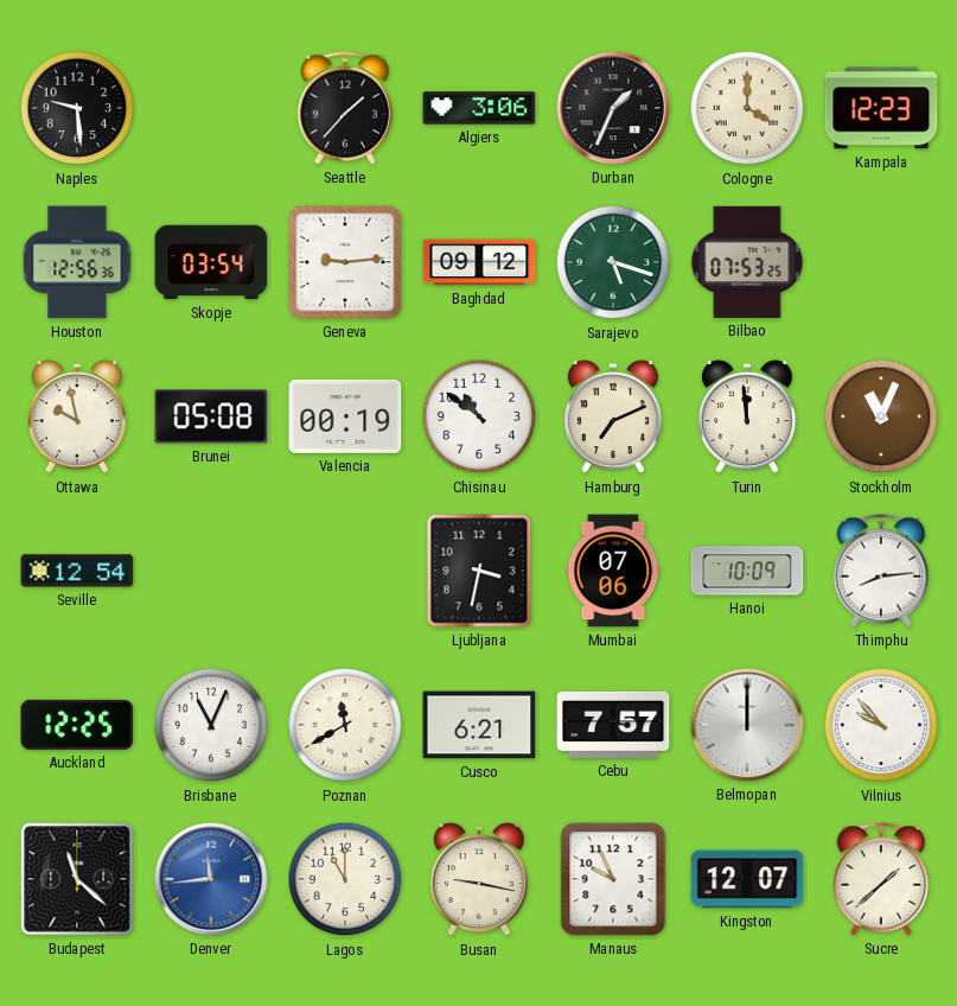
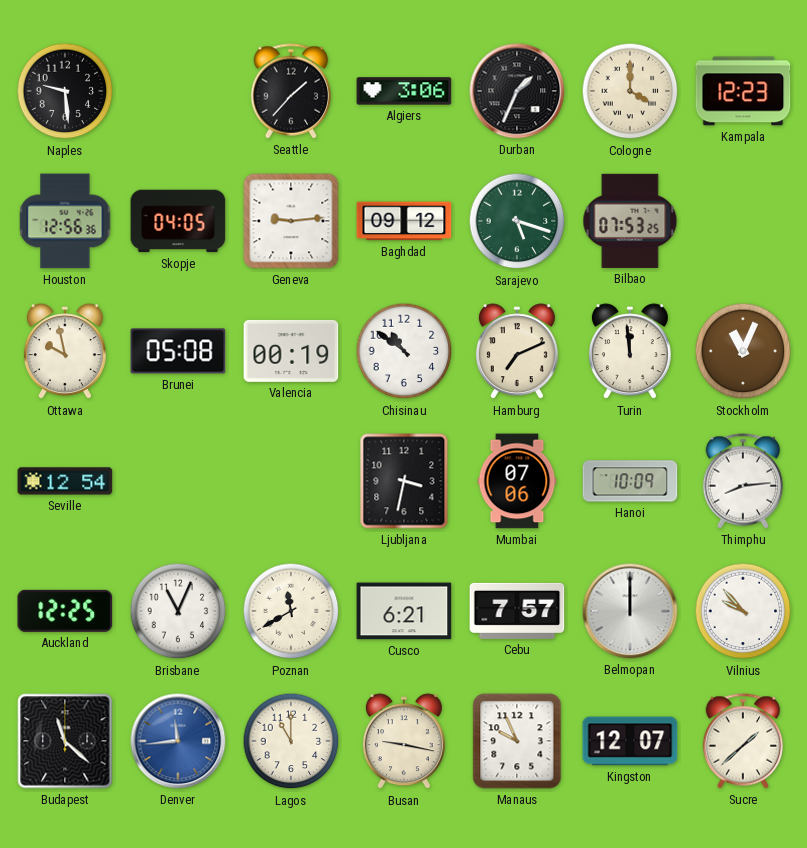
Skopje: 03:54 -> 04:05
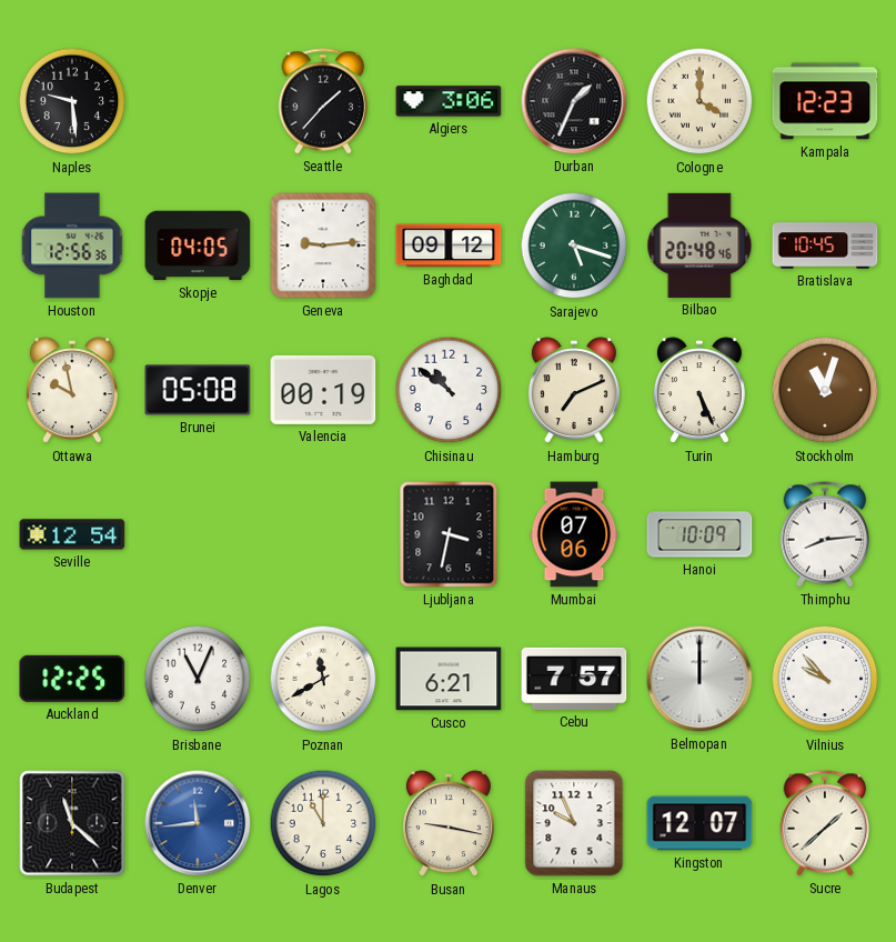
Bilbao: 07:53 -> 20:48
Bratislava: none -> 10:45
Turin: 11:59 -> 5:26
Stockholm: 11:04 -> 11:03
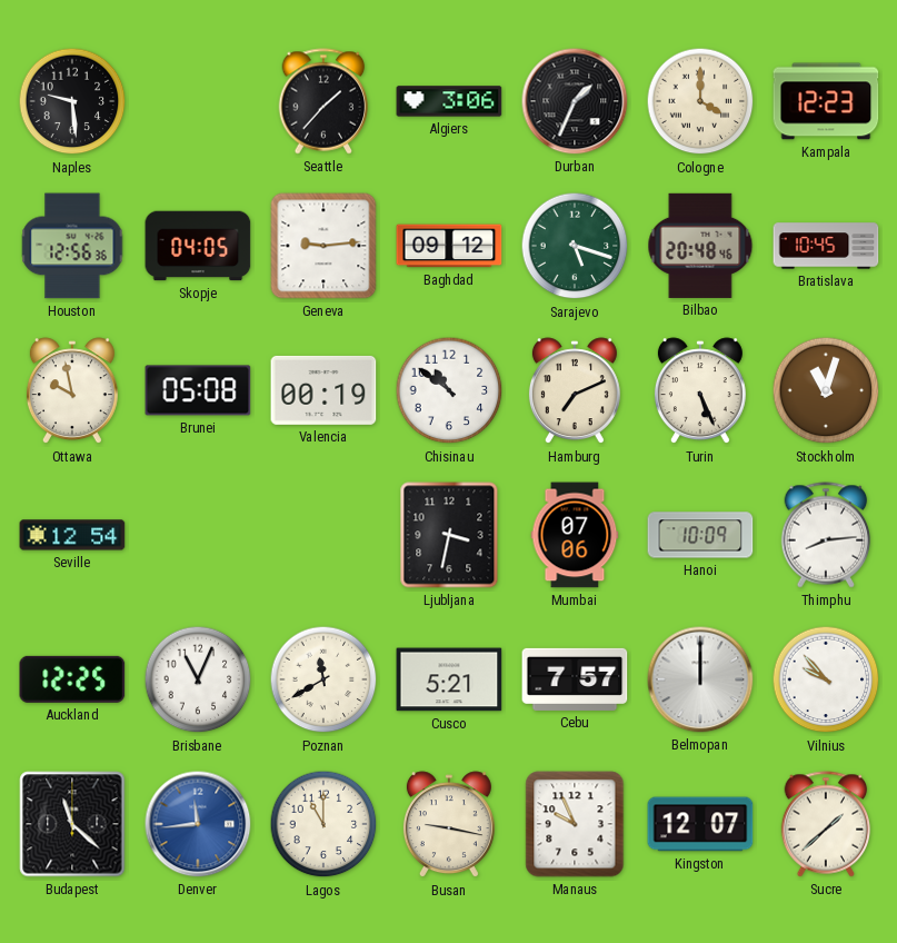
Cusco: 6:21 -> 5:21
